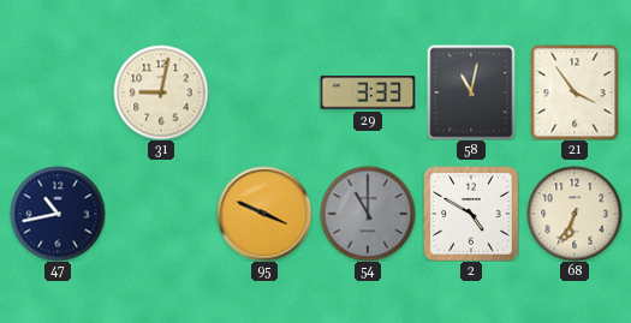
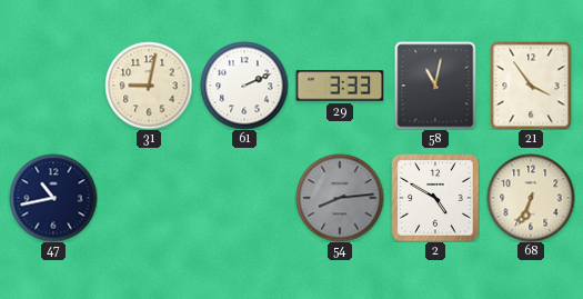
61: none -> 2:11
95: 3:49 -> none
54: 11:00 -> 8:14
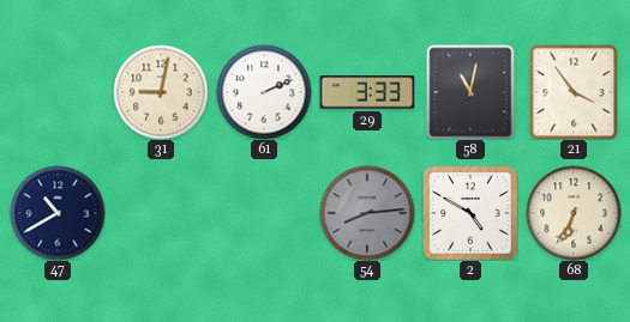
47: 10:43 -> 10:40
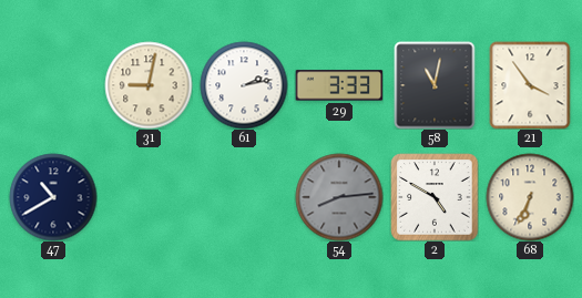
61: 2:11 -> 2:13
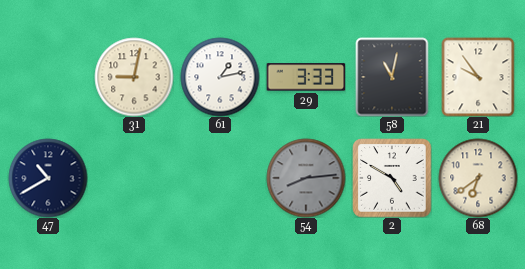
61: 2:13 -> 1:13
21: 3:54 -> 9:54
68: 6:34 -> 6:39
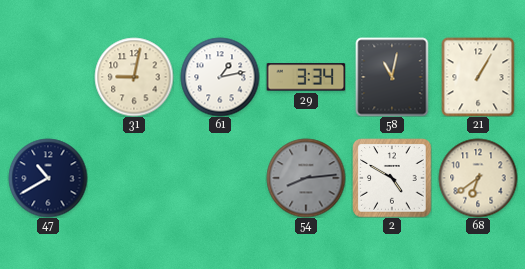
29: 3:33 -> 3:34
21: 9:54 -> 1:05
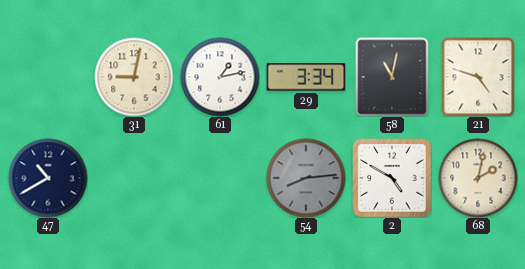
21: 1:05 -> 4:48
68: 6:39 -> 2:02
